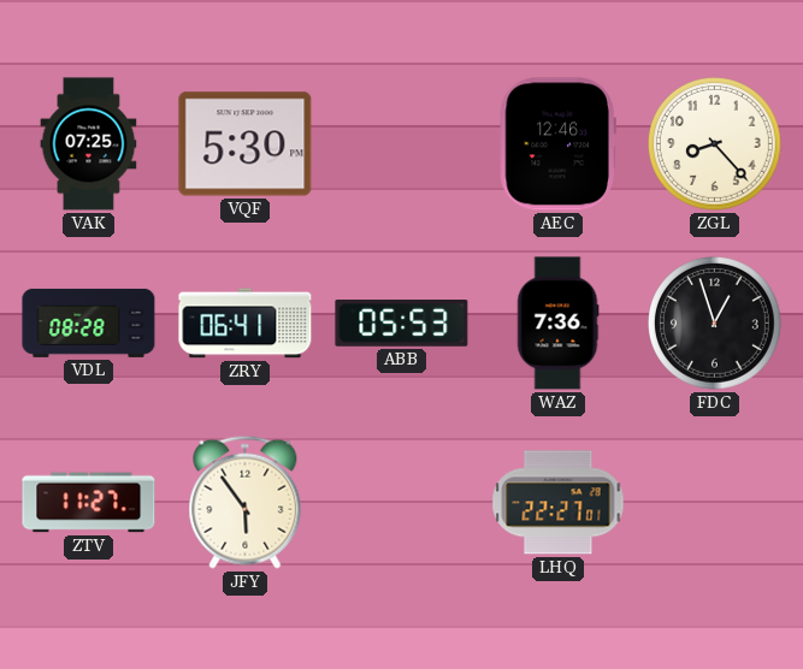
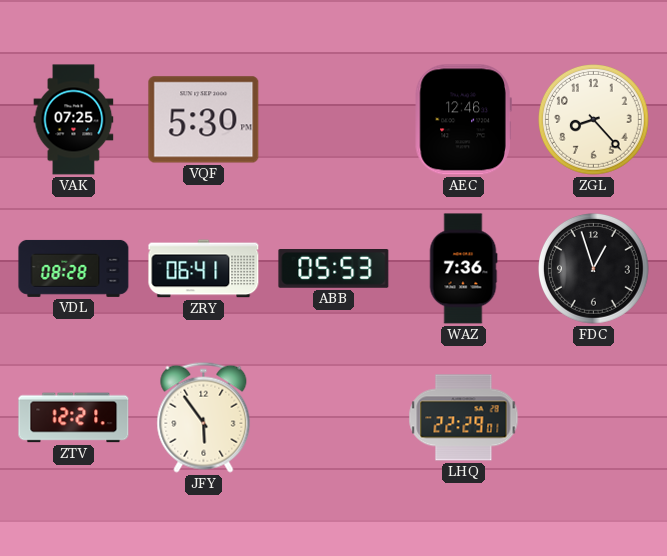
ZTV: 11:27 -> 12:21
LHQ: 22:27 -> 22:29
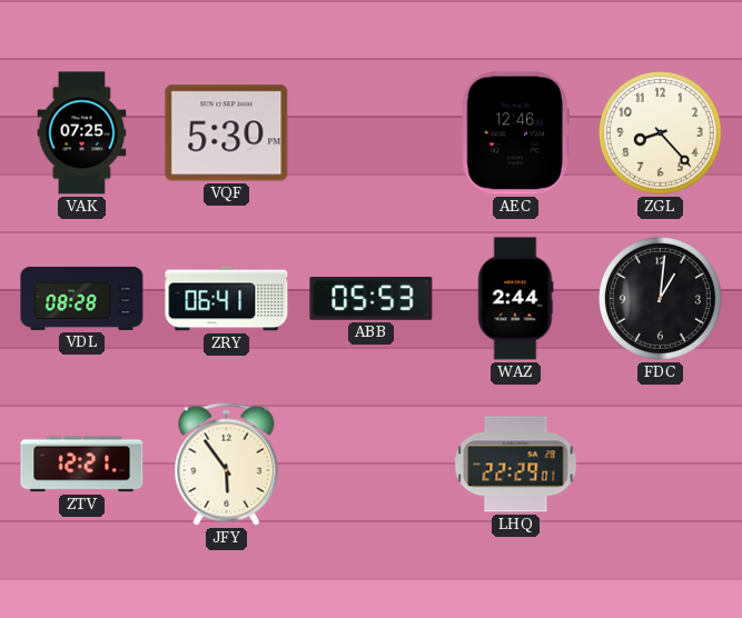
WAZ: 7:36 -> 2:44
FDC: 12:57 -> 1:01
